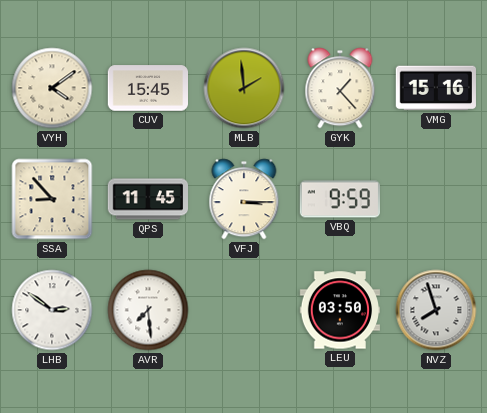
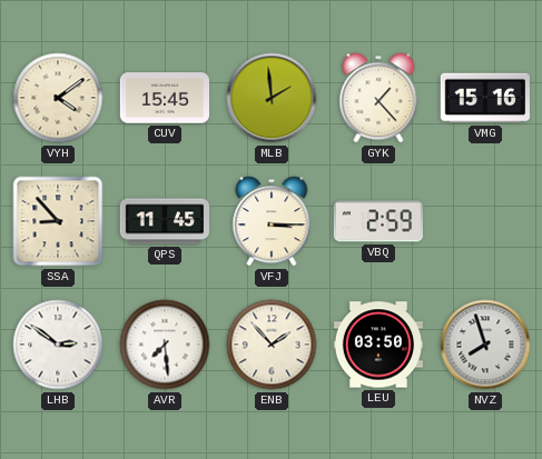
VBQ: 9:59 -> 2:59
ENB: none -> 1:53
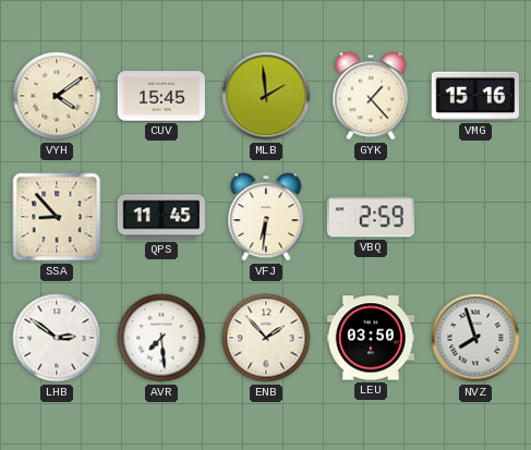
VFJ: 3:15 -> 6:31
